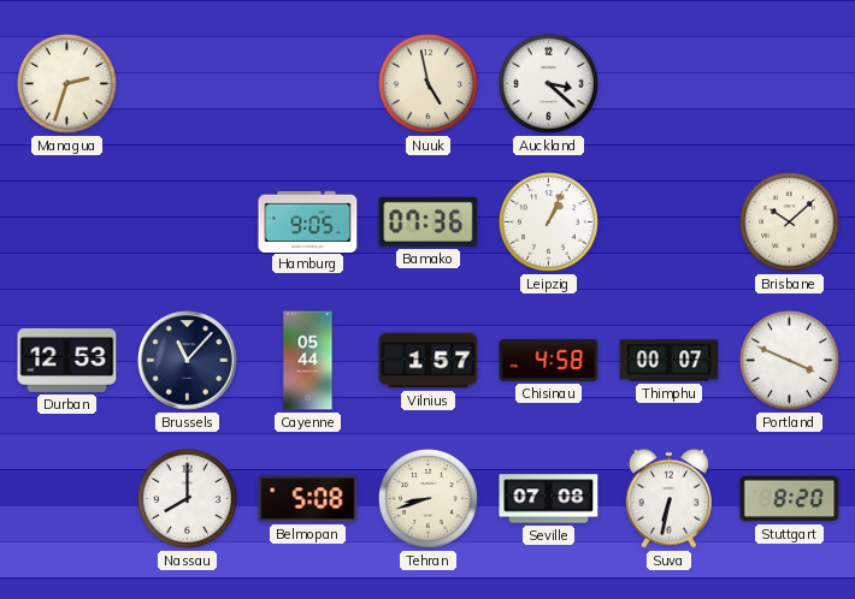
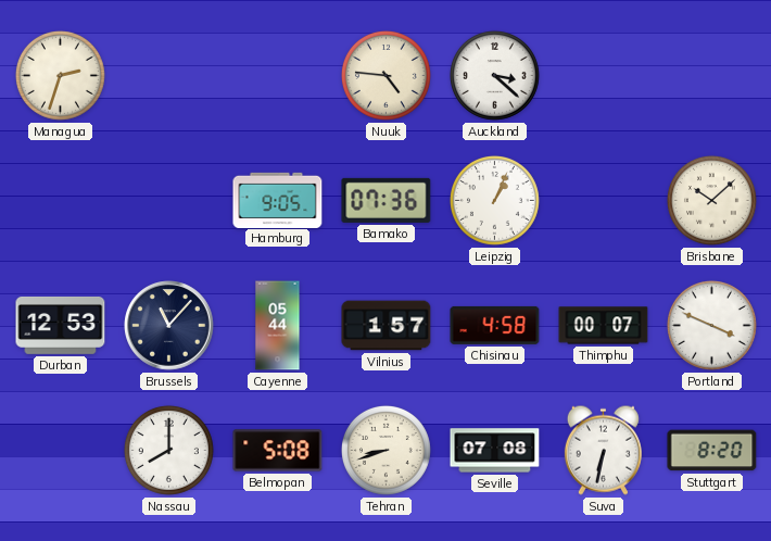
Nuuk: 4:58 -> 4:46
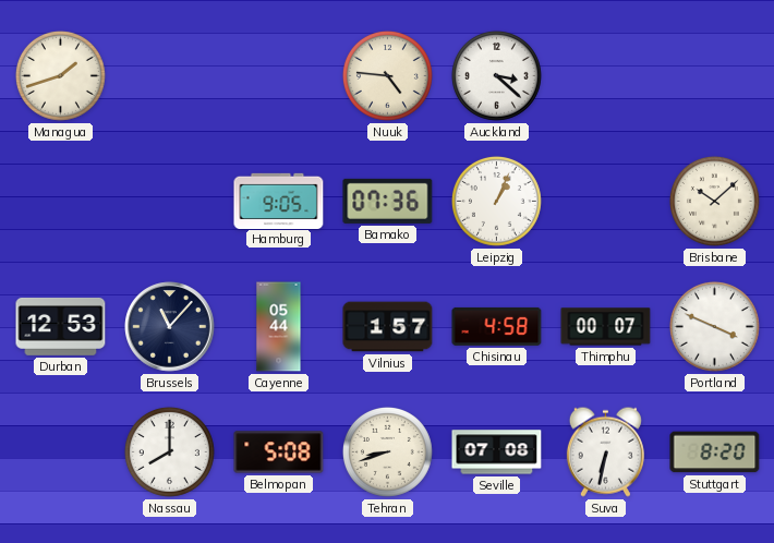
Managua: 2:33 -> 1:42
